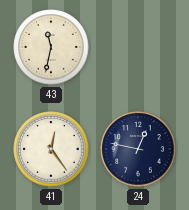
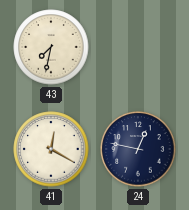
43: 11:32 -> 7:32
41: 12:24 -> 12:20
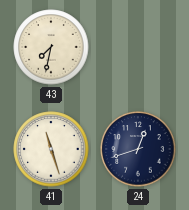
41: 12:20 -> 11:27
24: 12:47 -> 12:42
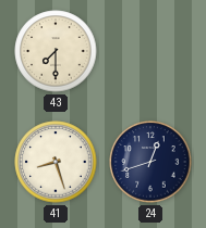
43: 7:32 -> 7:30
41: 11:27 -> 8:27
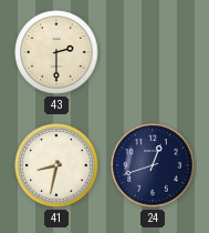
43: 7:30 -> 2:30
41: 8:27 -> 8:32
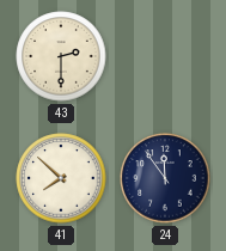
41: 8:32 -> 7:52
24: 12:42 -> 11:54
